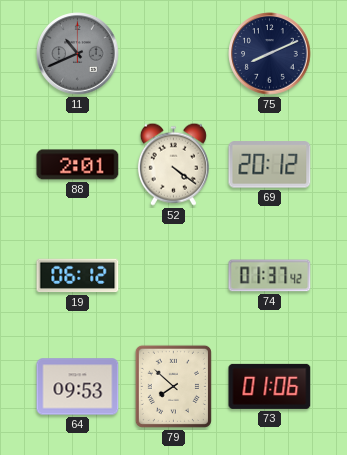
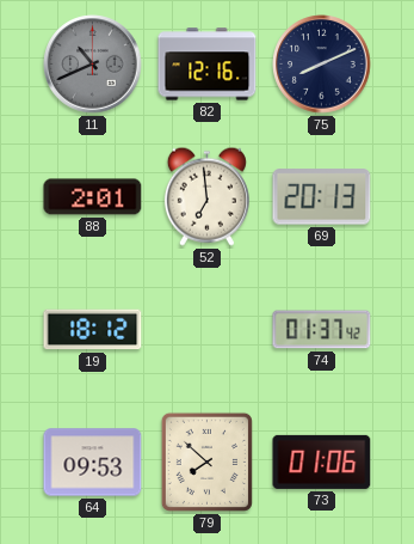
82: none -> 12:16
52: 4:21 -> 6:59
69: 20:12 -> 20:13
19: 06:12 -> 18:12
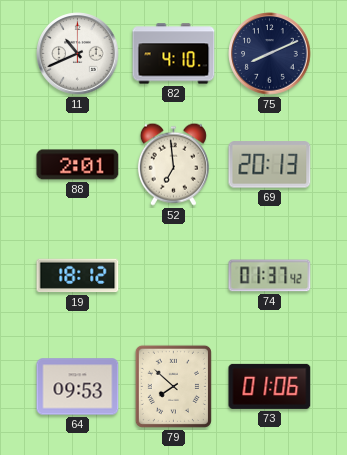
11 dial: grey -> white
82: 12:16 -> 4:10
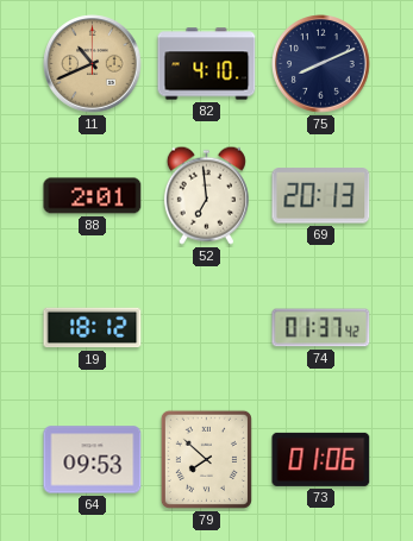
11 dial: white -> champagne
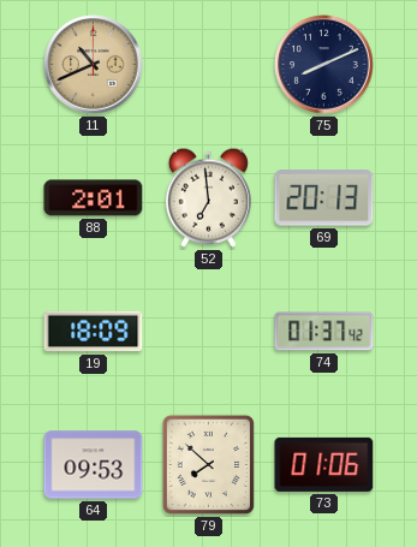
82: 4:10 -> none
19: 18:12 -> 18:09
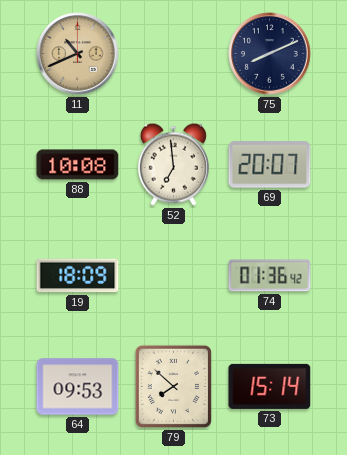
88: 2:01 -> 10:08
69: 20:13 -> 20:07
74: 01:37 -> 01:36
73: 01:06 -> 15:14
